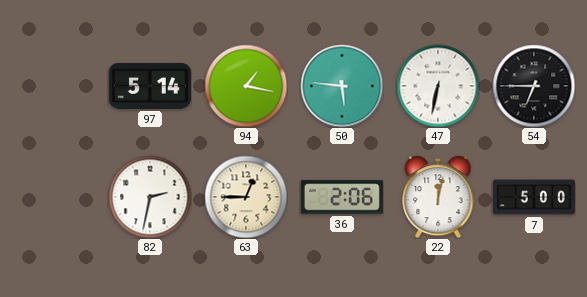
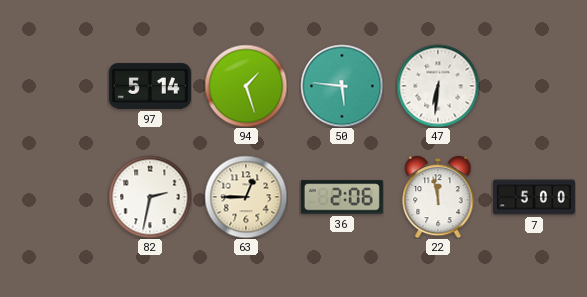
94: 1:17 -> 1:27
47: 6:32 -> 6:31
54: 6:45 -> none
22: 12:02 -> 11:58
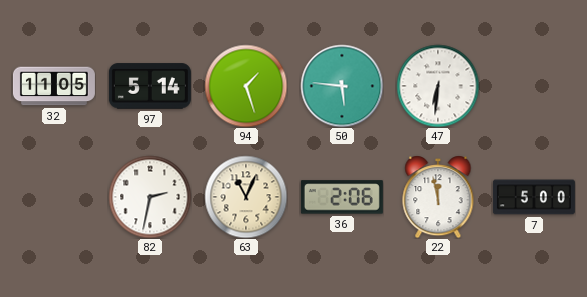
32: none -> 11:05
63: 12:45 -> 11:04
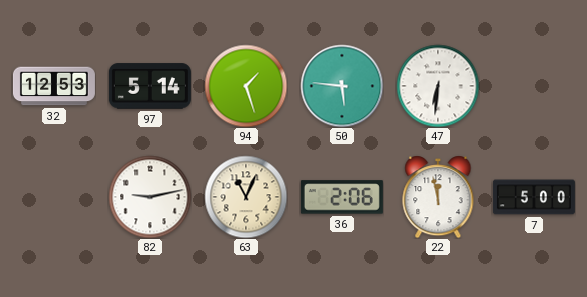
32: 11:05 -> 12:53
82: 2:32 -> 9:13
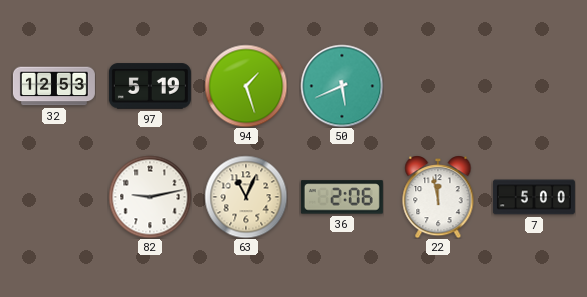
97: 5:14 -> 5:19
50: 5:46 -> 5:41
47: 6:31 -> none
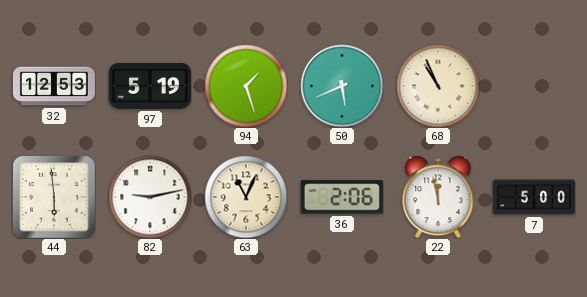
68: none -> 10:56
44: none -> 5:59
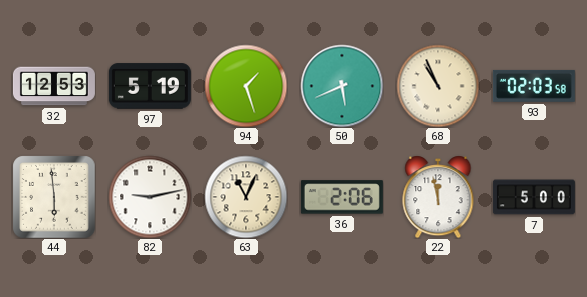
93: none -> 02:03
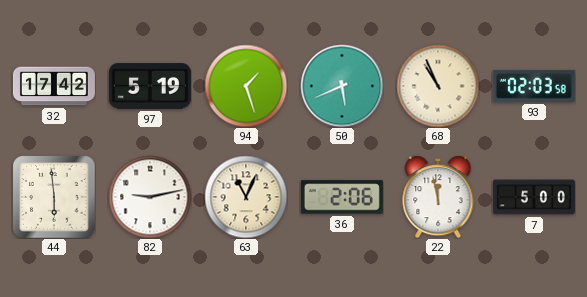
32: 12:53 -> 17:42
